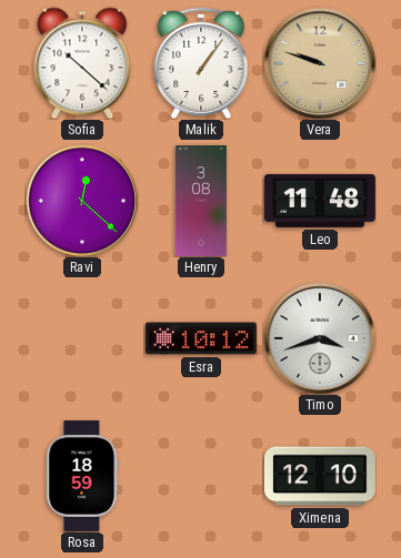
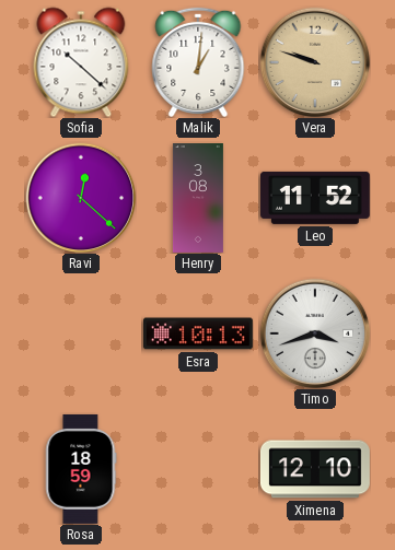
Malik: 1:06 -> 1:01
Leo: 11:48 -> 11:52
Esra: 10:12 -> 10:13
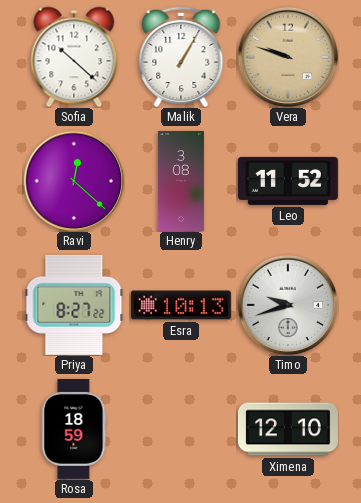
Malik: 1:01 -> 1:05
Priya: none -> 8:27
Timo: 3:42 -> 9:42
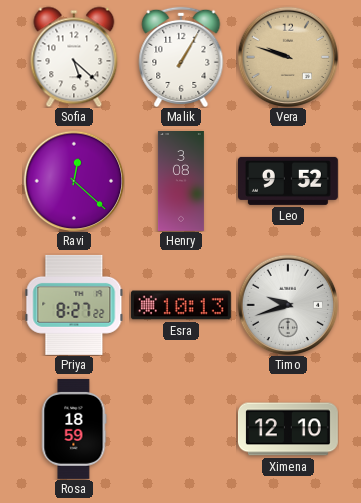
Sofia: 10:22 -> 5:22
Leo: 11:52 -> 9:52
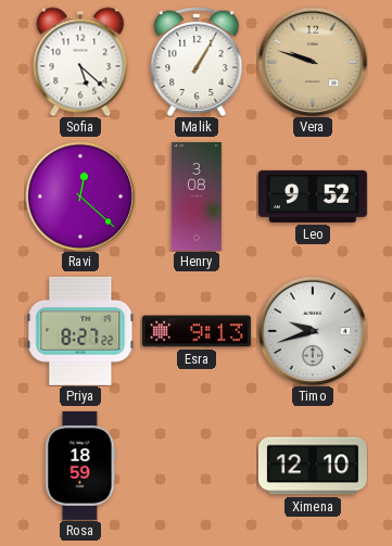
Esra: 10:13 -> 9:13
